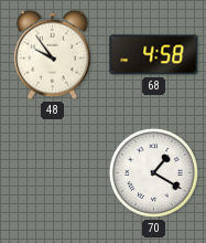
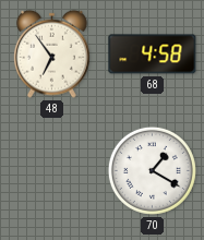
48: 9:54 -> 6:54
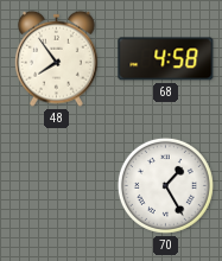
48: 6:54 -> 7:54
70: 1:20 -> 1:25
